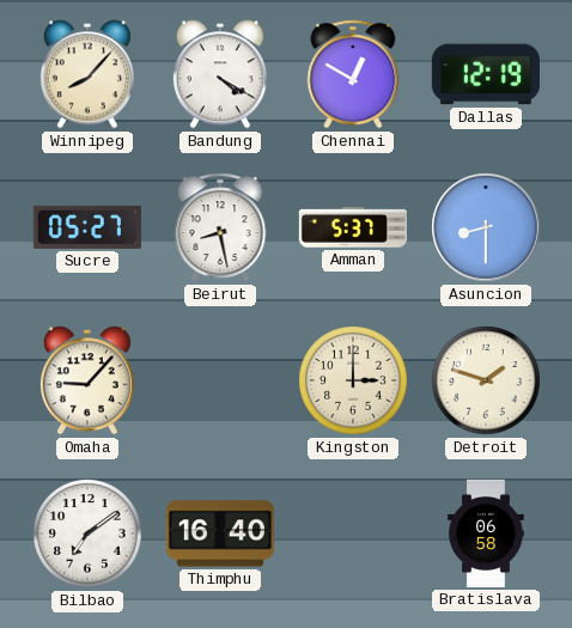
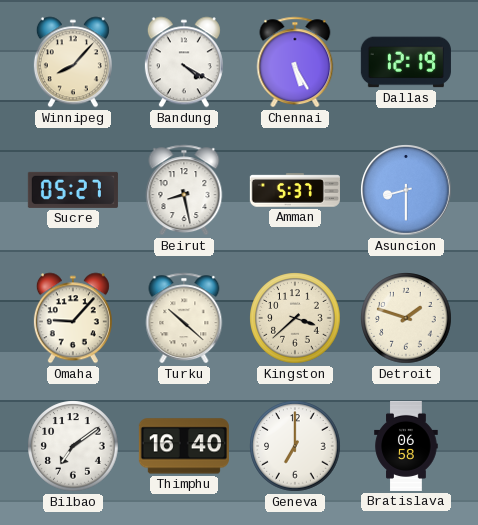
Chennai: 12:50 -> 5:25
Turku: none -> 10:22
Kingston: 3:00 -> 3:38
Geneva: none -> 7:00
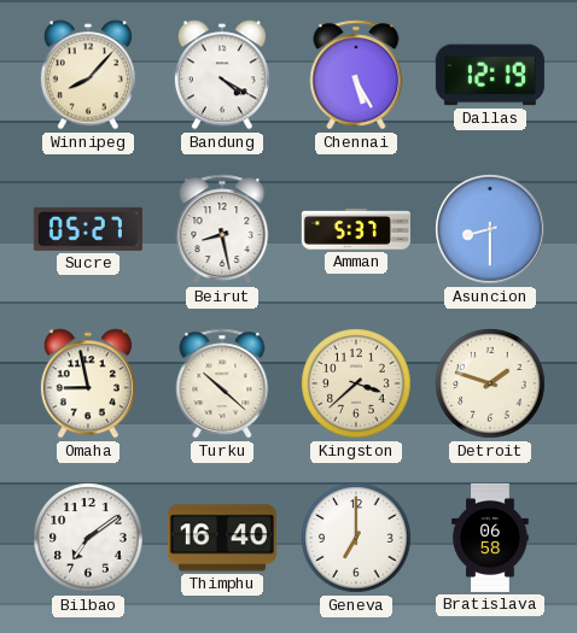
Omaha: 9:07 -> 8:58
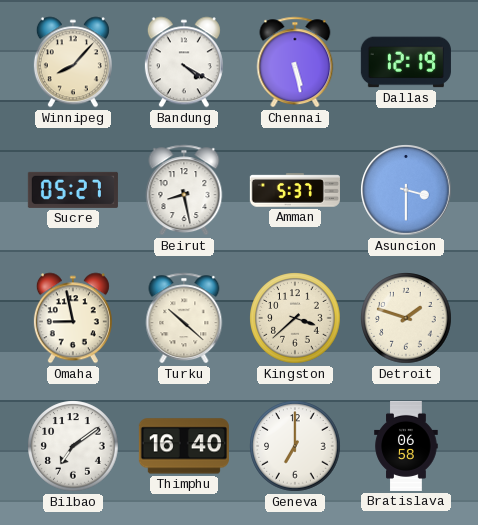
Chennai: 5:25 -> 5:28
Asuncion: 8:30 -> 3:30
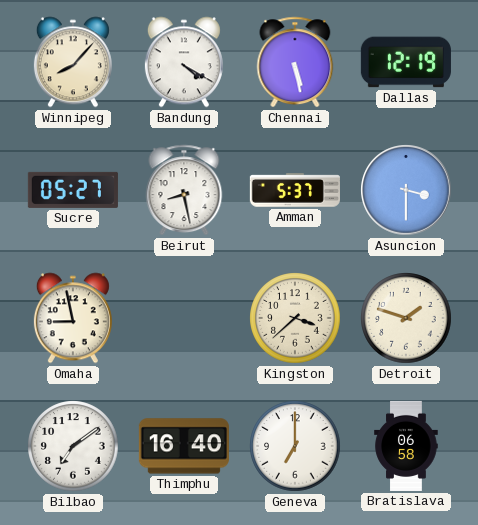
Turku: 10:22 -> none
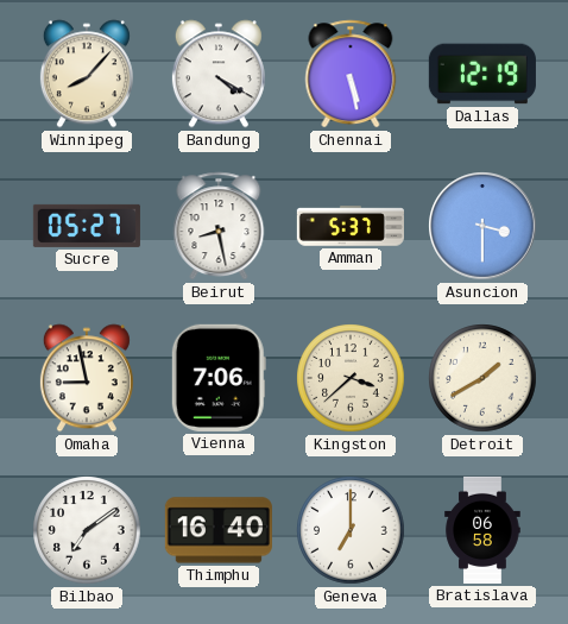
Vienna: none -> 7:06
Detroit: 1:48 -> 1:40
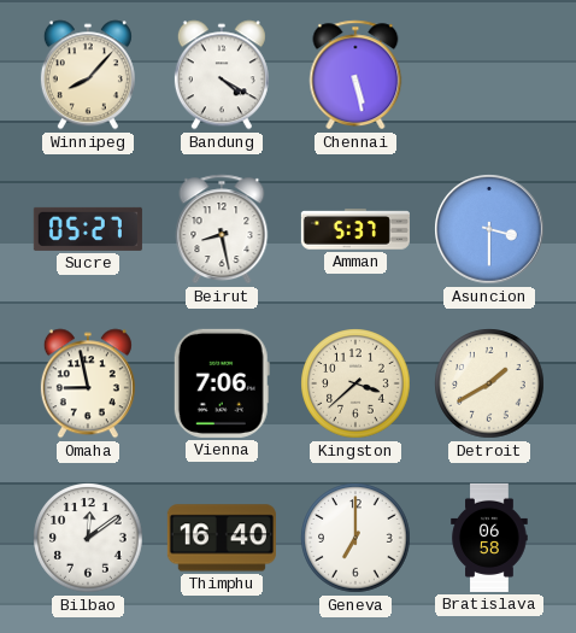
Dallas: 12:19 -> none
Bilbao: 7:09 -> 12:09
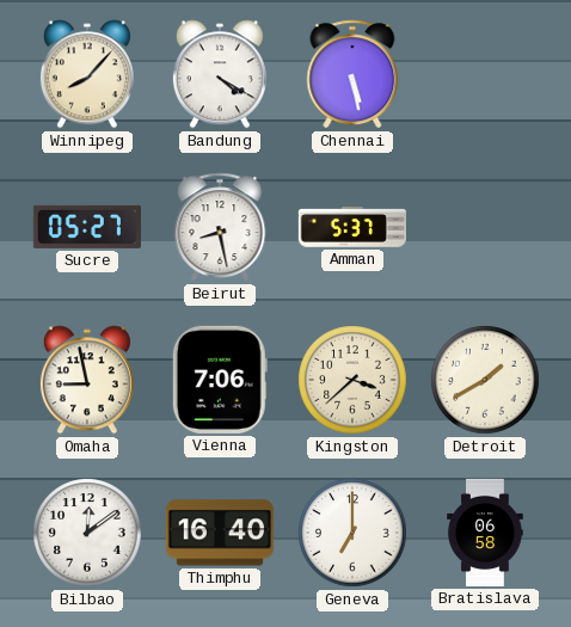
Asuncion: 3:30 -> none
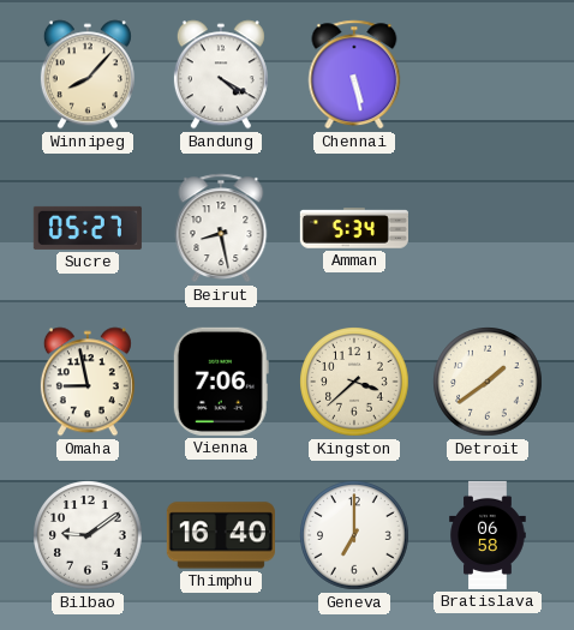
Amman: 5:37 -> 5:34
Detroit: 1:40 -> 1:39
Bilbao: 12:09 -> 9:09
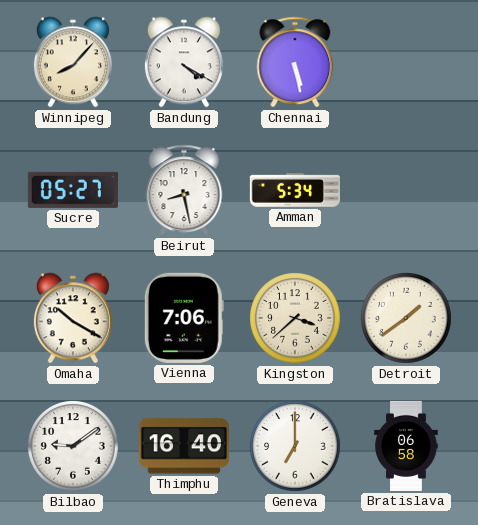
Omaha: 8:58 -> 10:20
